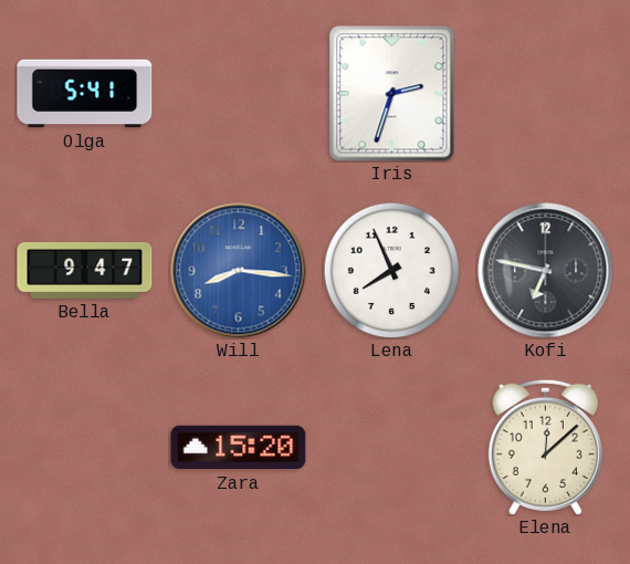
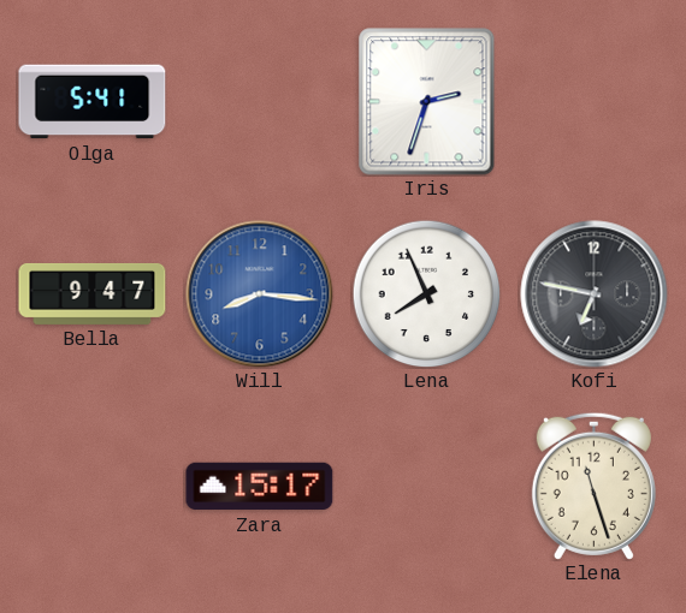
Zara: 15:20 -> 15:17
Elena: 12:08 -> 11:27
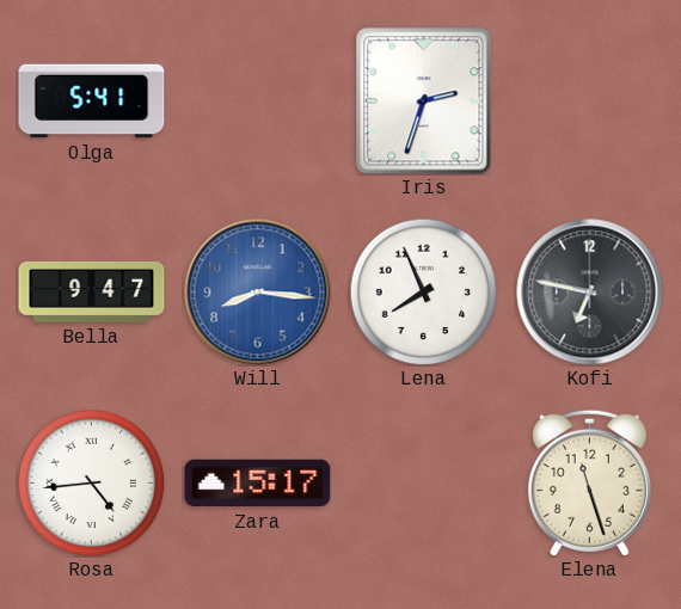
Rosa: none -> 4:44
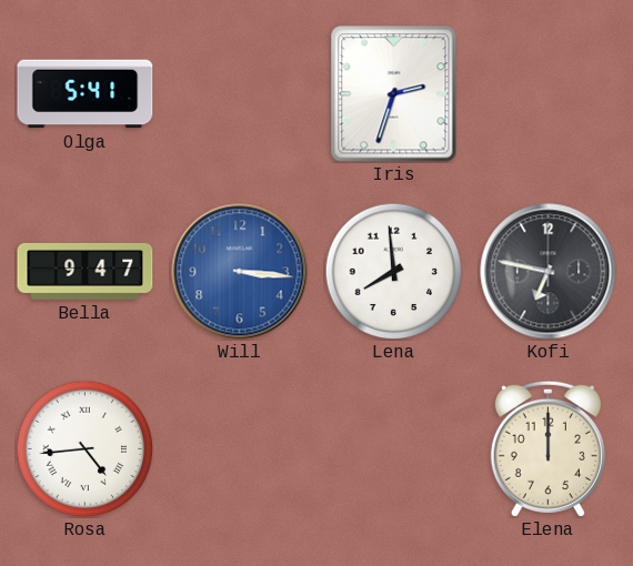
Will: 8:16 -> 3:16
Lena: 7:56 -> 7:59
Zara: 15:17 -> none
Elena: 11:27 -> 12:00
